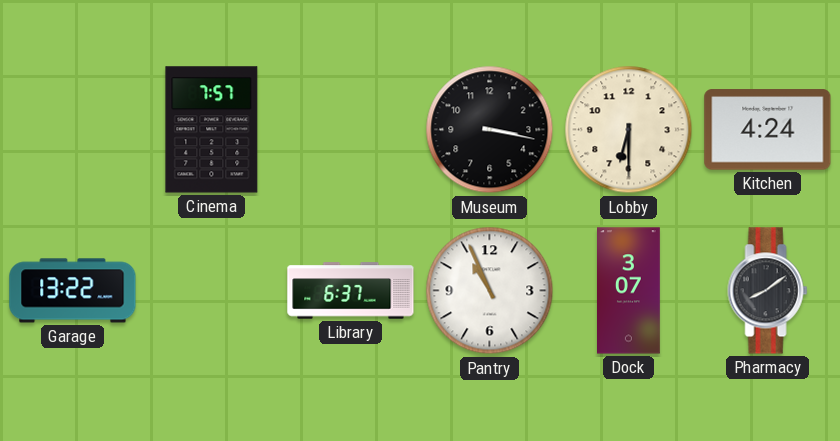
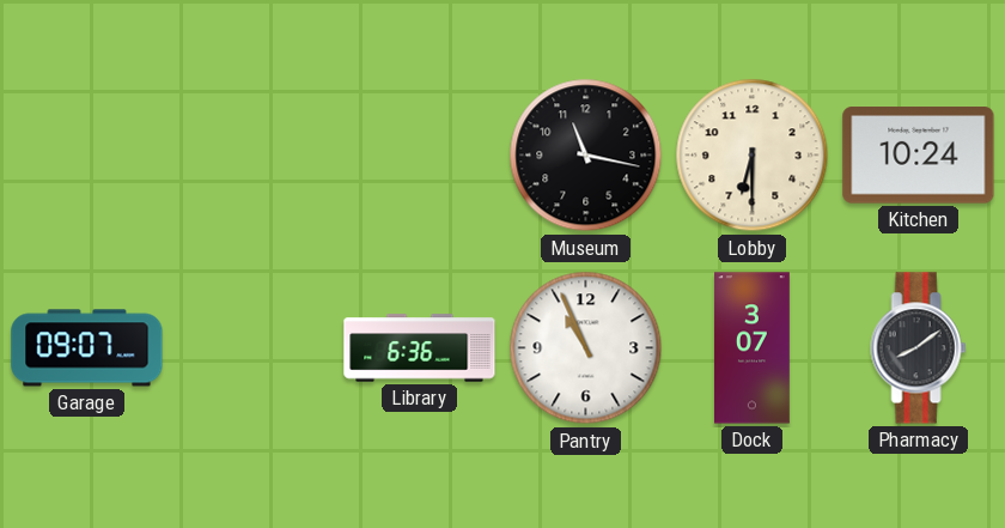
Cinema: 7:57 -> none
Museum: 3:17 -> 11:17
Kitchen: 4:24 -> 10:24
Garage: 13:22 -> 09:07
Library: 6:37 -> 6:36
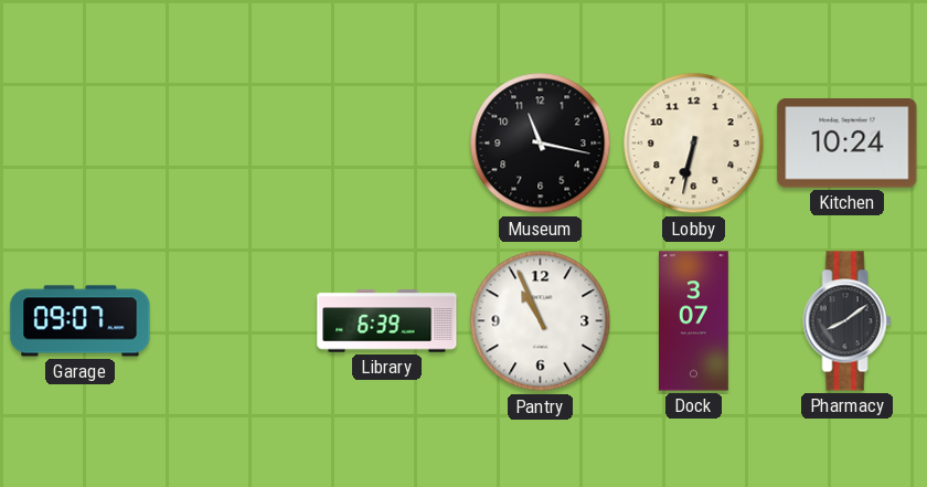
Lobby: 6:30 -> 6:32
Library: 6:36 -> 6:39
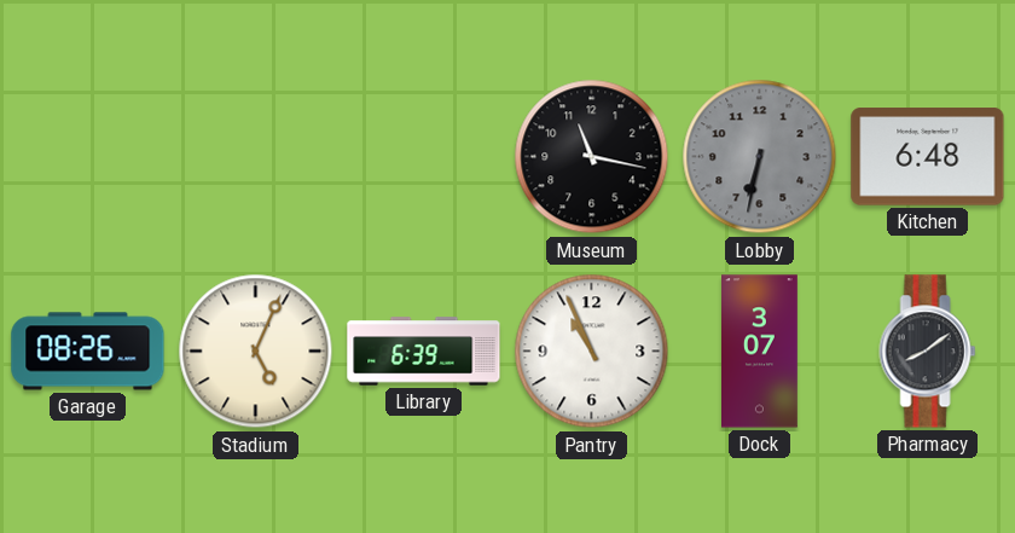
Lobby dial: cream -> grey
Kitchen: 10:24 -> 6:48
Garage: 09:07 -> 08:26
Stadium: none -> 5:04
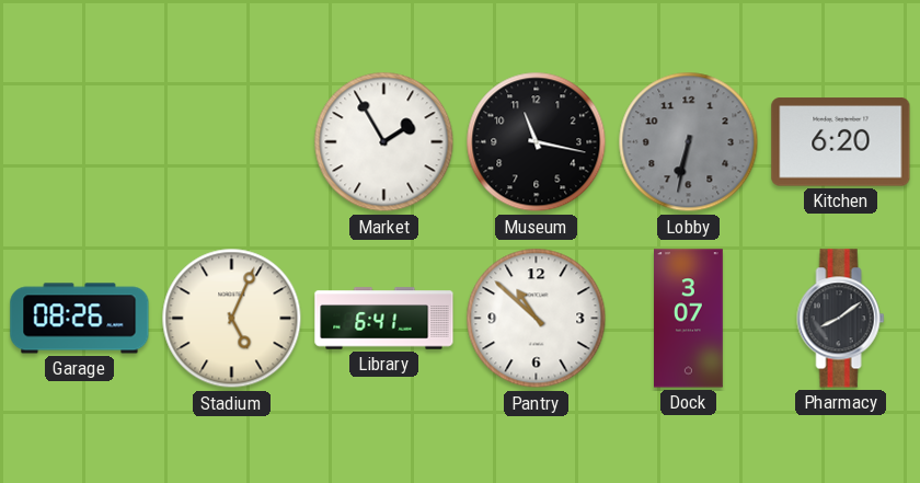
Market: none -> 1:55
Kitchen: 6:48 -> 6:20
Library: 6:39 -> 6:41
Pantry: 10:56 -> 10:52
